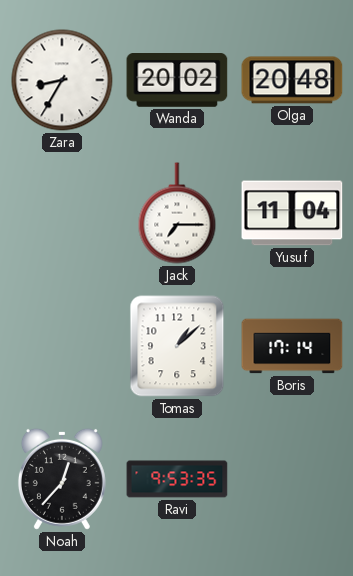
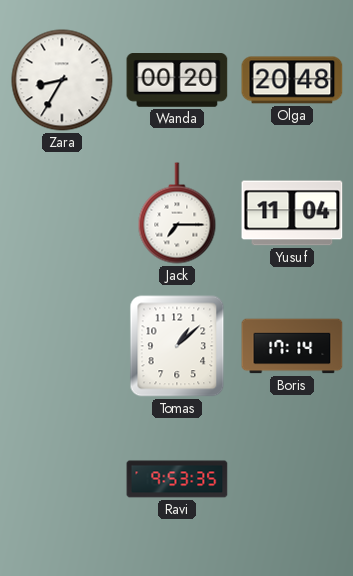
Wanda: 20:02 -> 00:20
Noah: 12:37 -> none
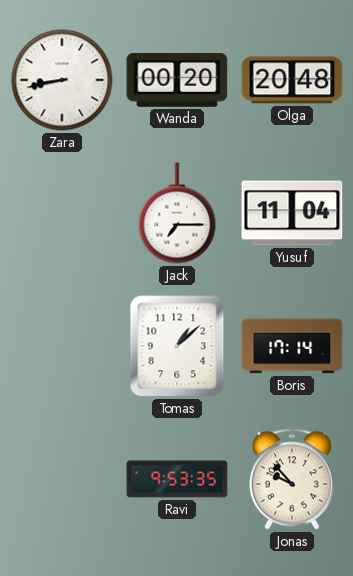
Zara: 8:35 -> 8:43
Jonas: none -> 9:53
